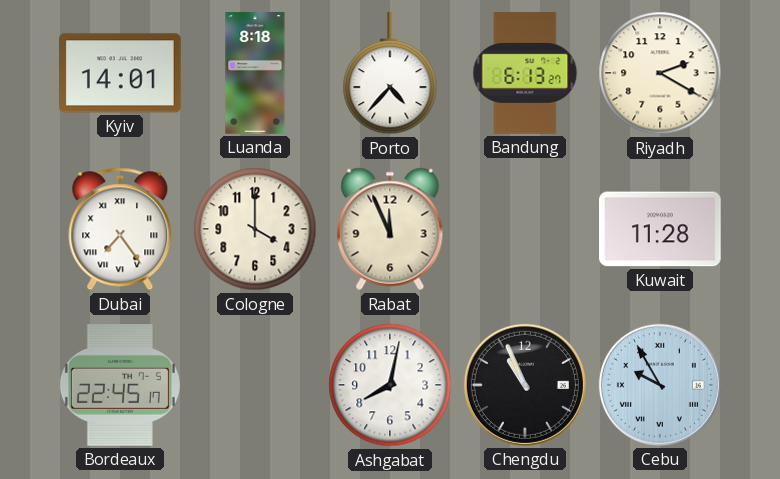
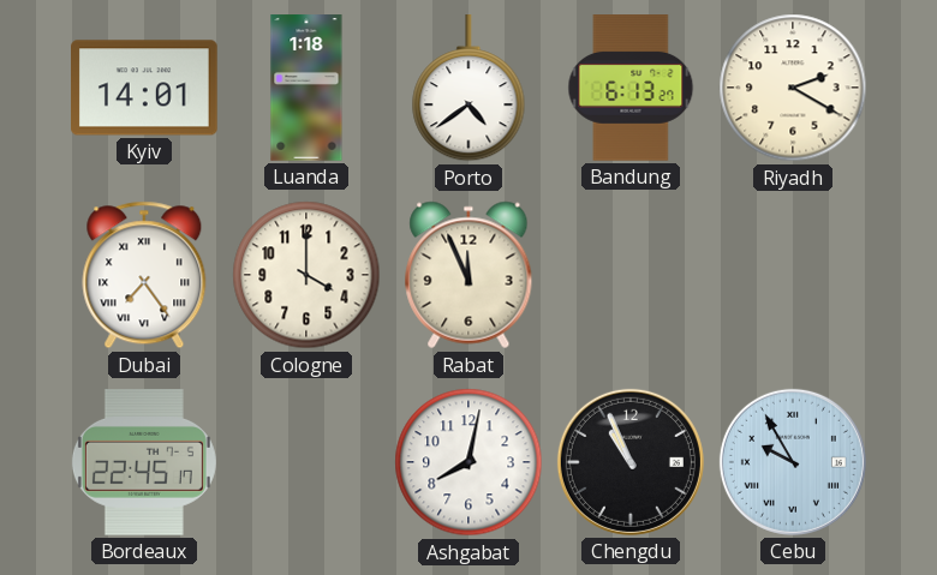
Luanda: 8:18 -> 1:18
Porto: 4:37 -> 4:39
Kuwait: 11:28 -> none
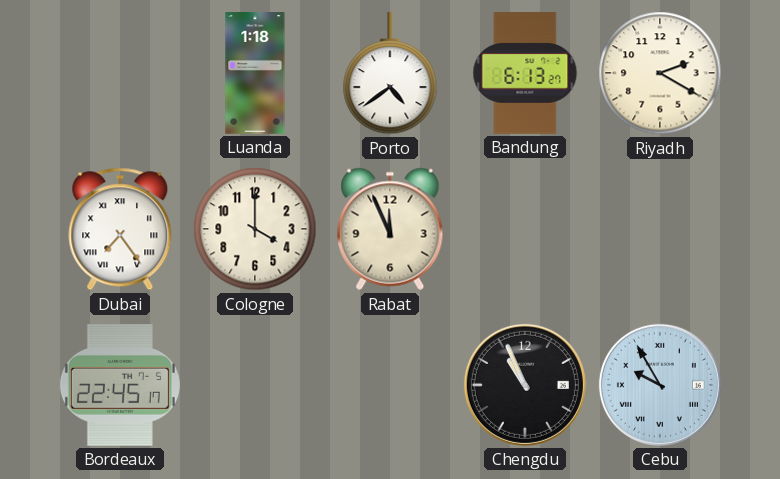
Kyiv: 14:01 -> none
Ashgabat: 8:02 -> none
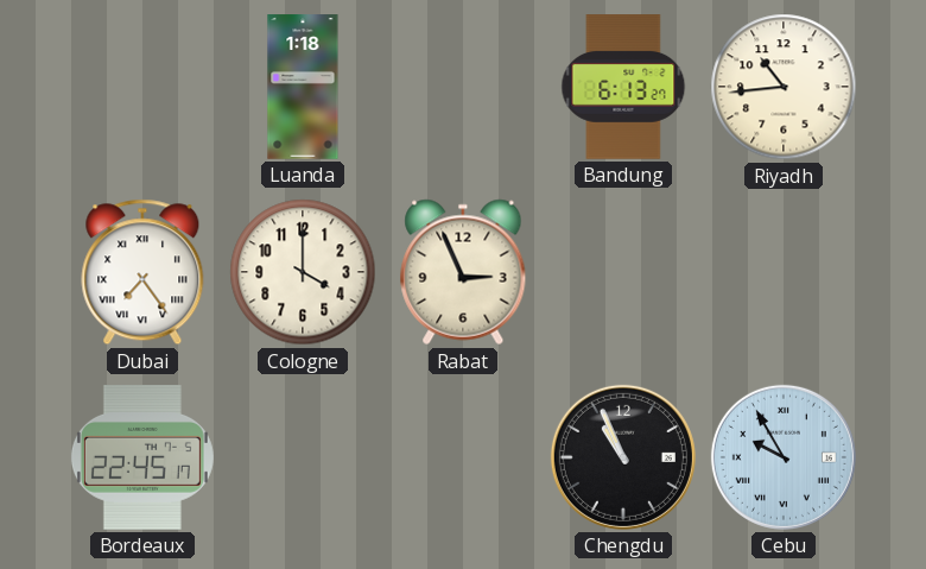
Porto: 4:39 -> none
Riyadh: 2:20 -> 10:44
Rabat: 11:56 -> 2:56
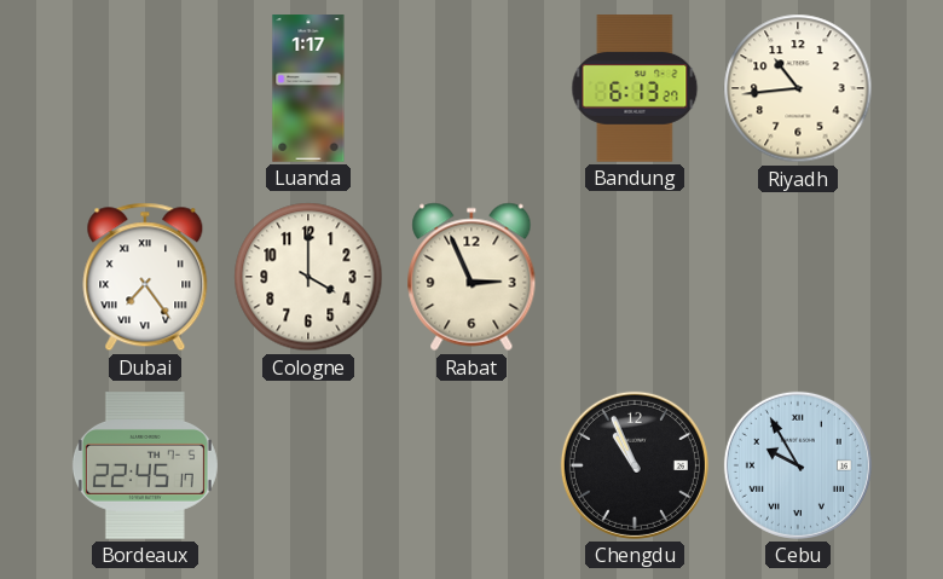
Luanda: 1:18 -> 1:17
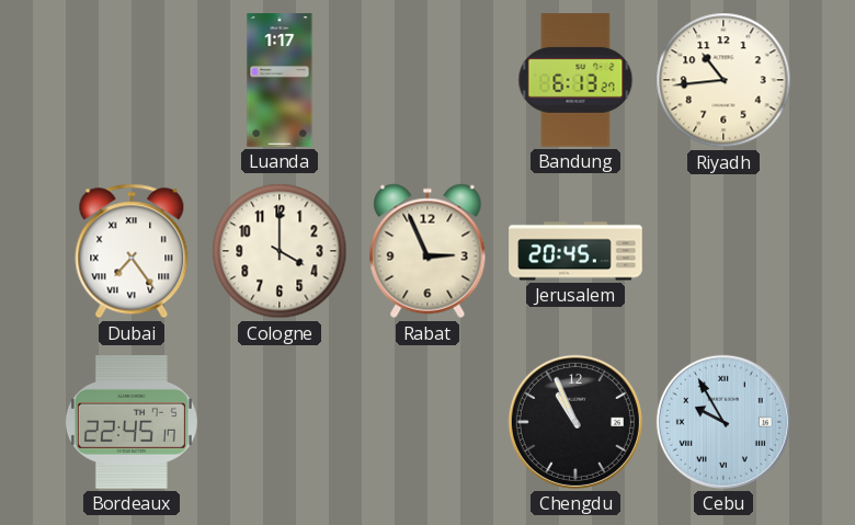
Jerusalem: none -> 20:45
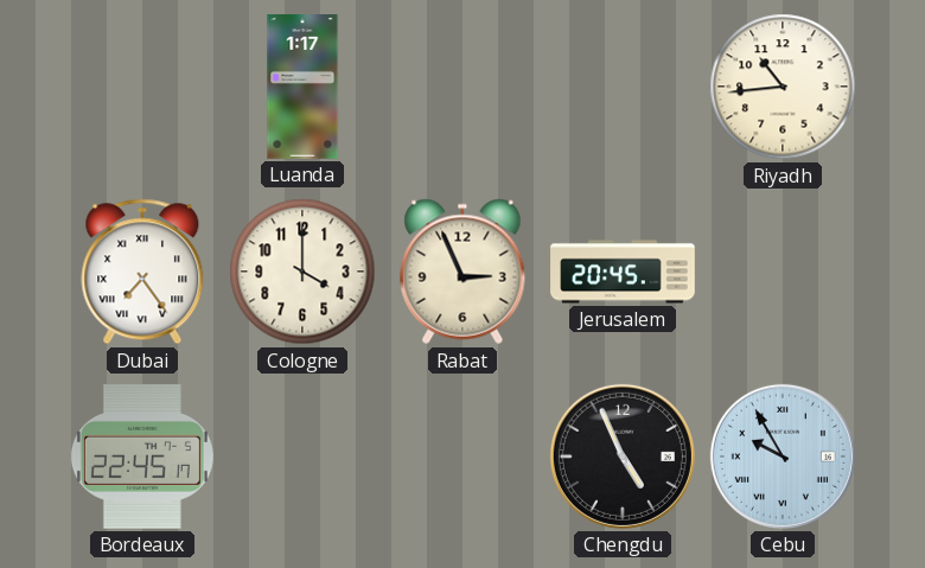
Bandung: 6:13 -> none
Chengdu: 10:56 -> 4:56
